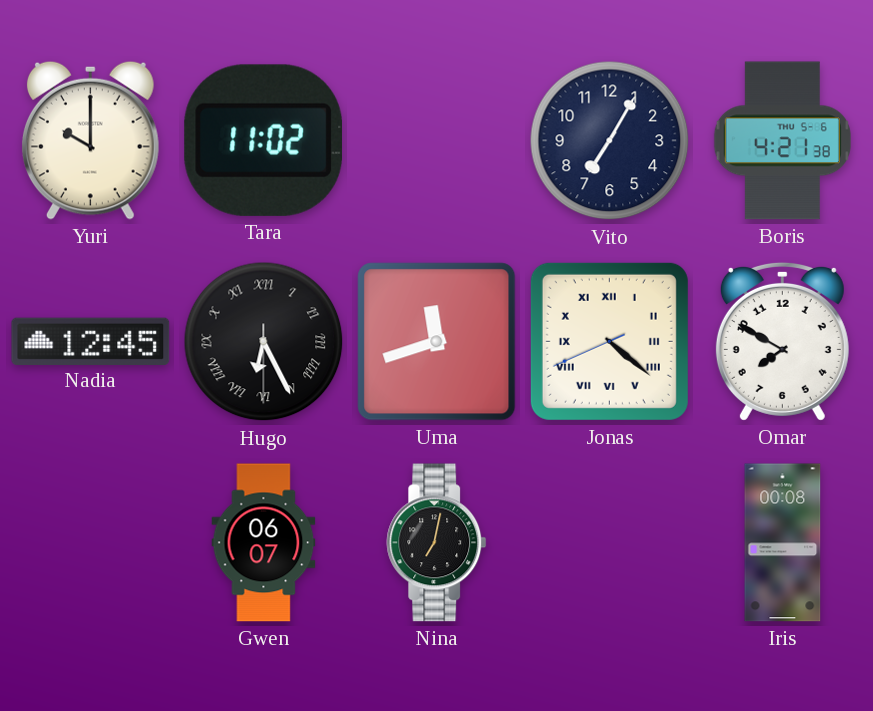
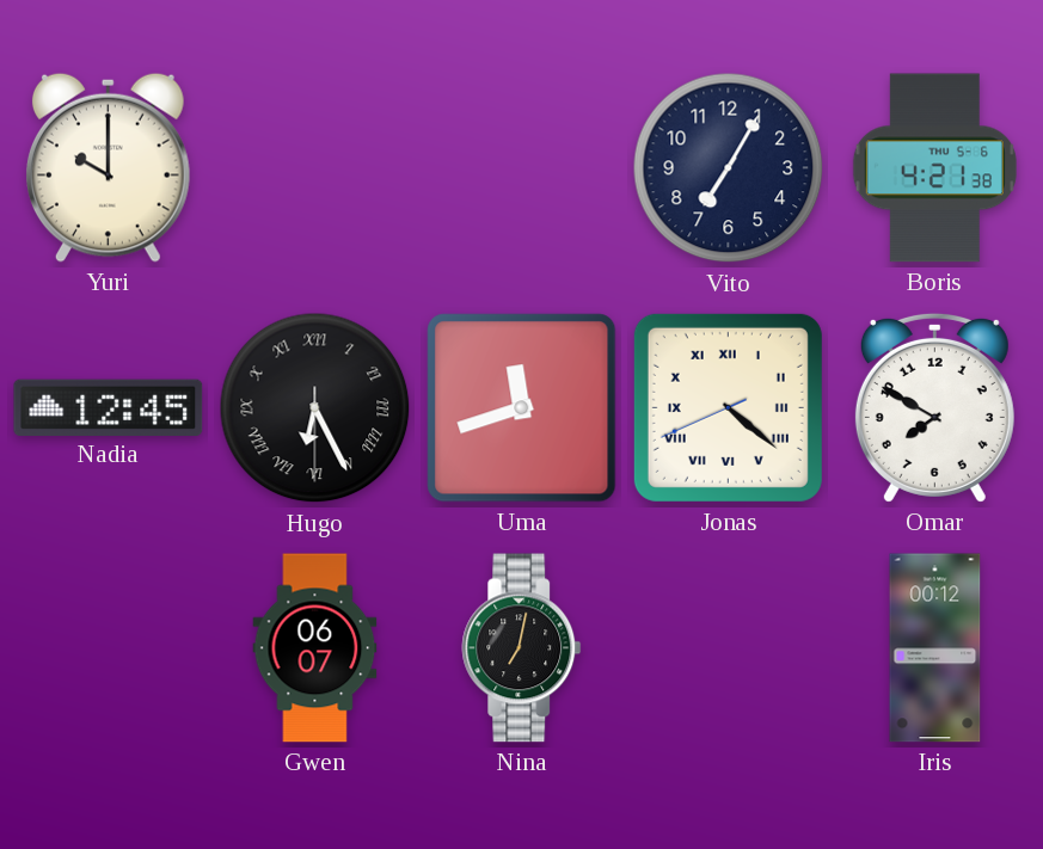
Tara: 11:02 -> none
Iris: 00:08 -> 00:12
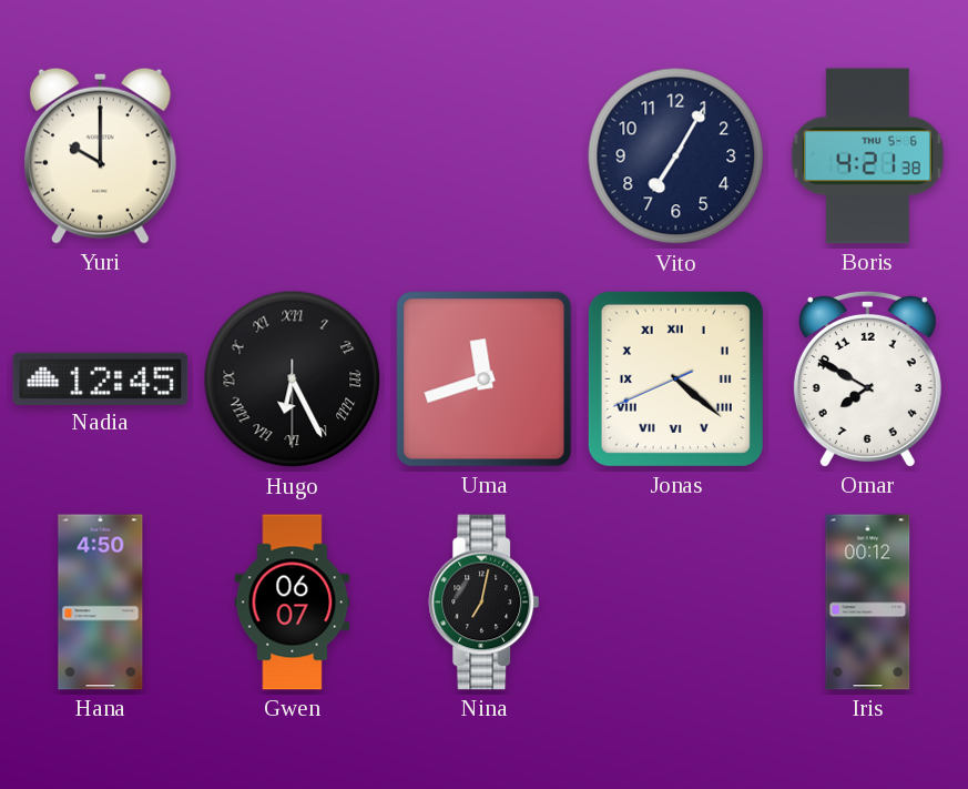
Hana: none -> 4:50
